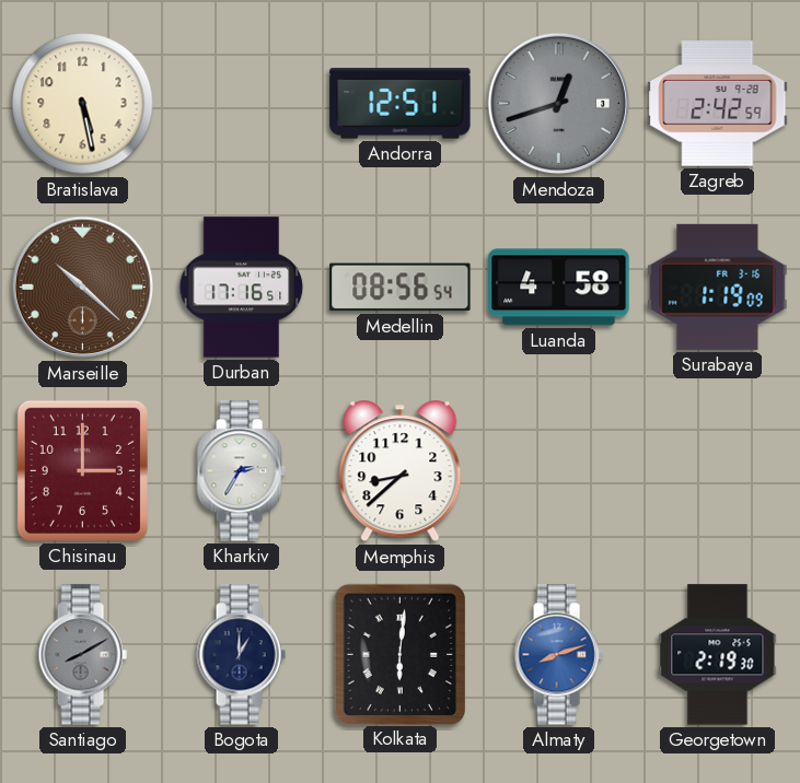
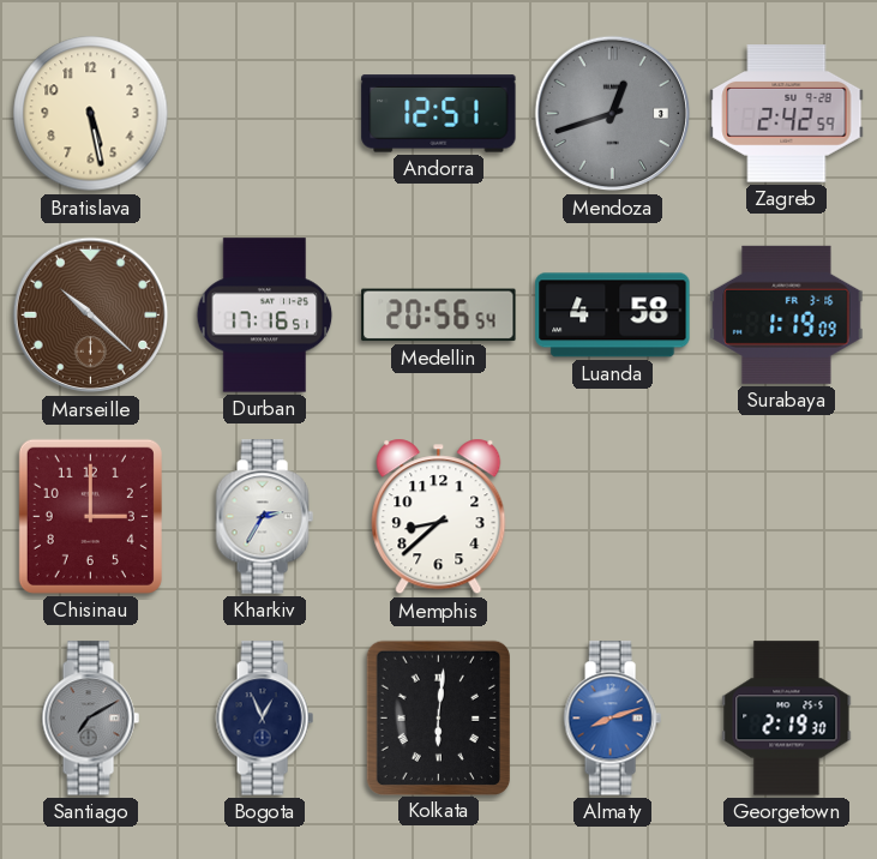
Medellin: 08:56 -> 20:56
Santiago: 8:10 -> 7:10
Bogota: 1:00 -> 12:56
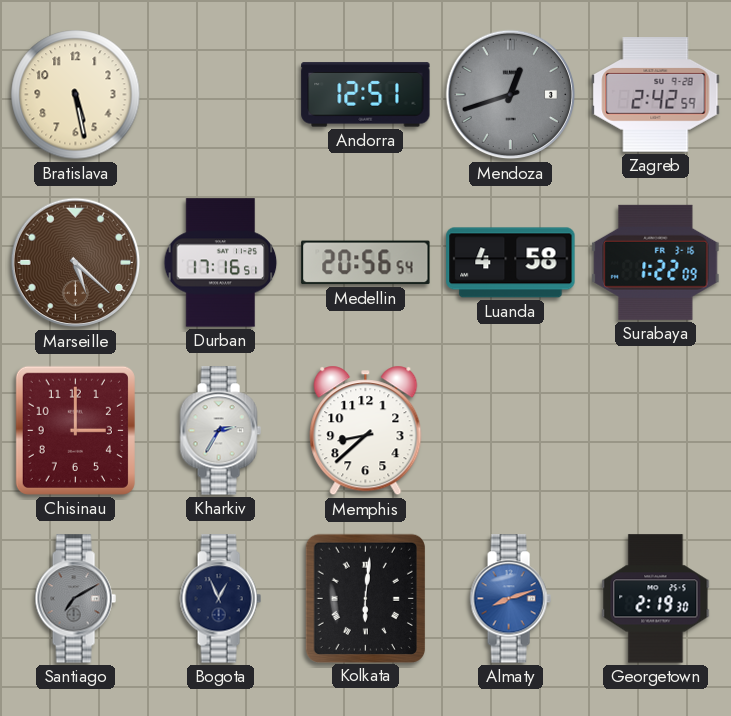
Marseille: 10:22 -> 5:22
Surabaya: 1:19 -> 1:22
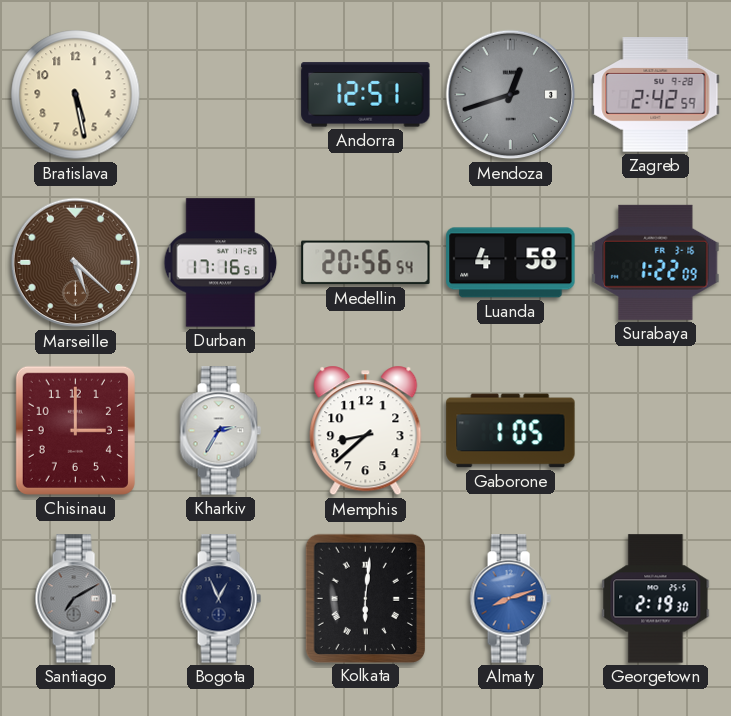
Gaborone: none -> 1:05
